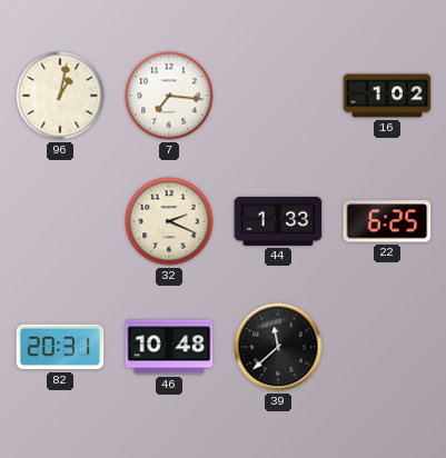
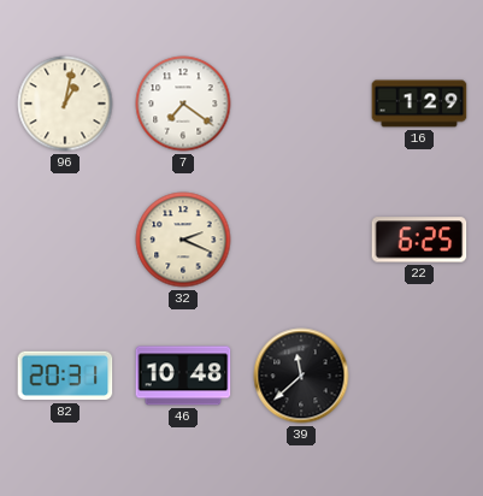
7: 7:16 -> 7:21
16: 1:02 -> 1:29
44: 1:33 -> none
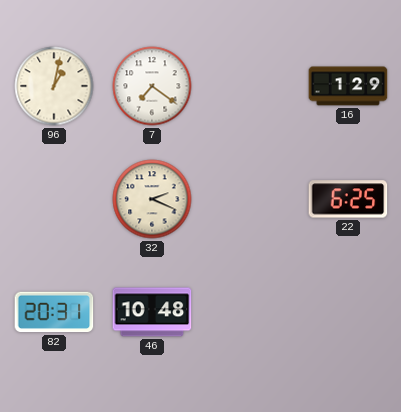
39: 11:38 -> none
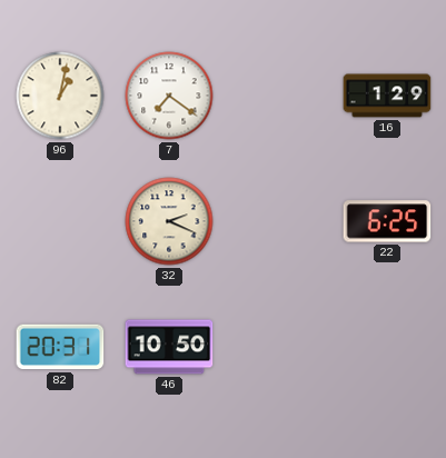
46: 10:48 -> 10:50
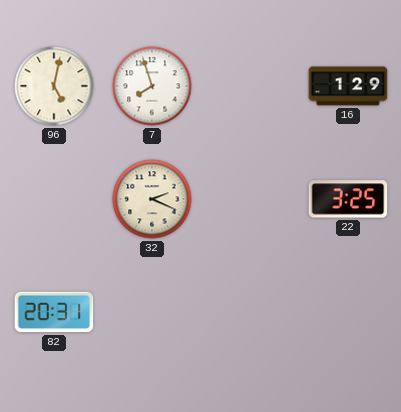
96: 1:02 -> 5:02
7: 7:21 -> 7:57
22: 6:25 -> 3:25
46: 10:50 -> none
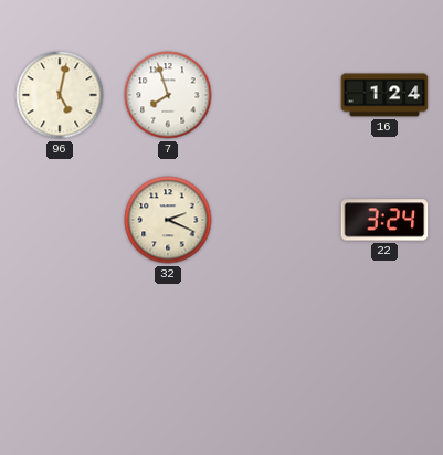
16: 1:29 -> 1:24
22: 3:25 -> 3:24
82: 20:31 -> none
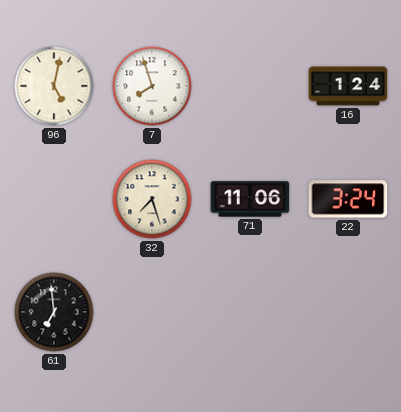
32: 2:19 -> 7:27
71: none -> 11:06
61: none -> 6:59
